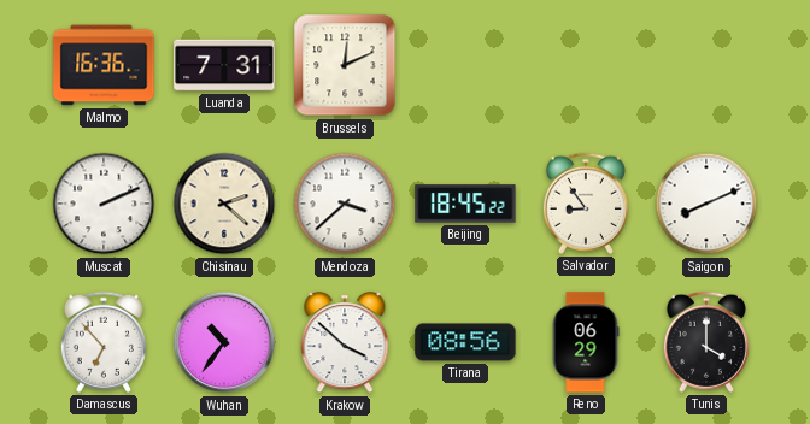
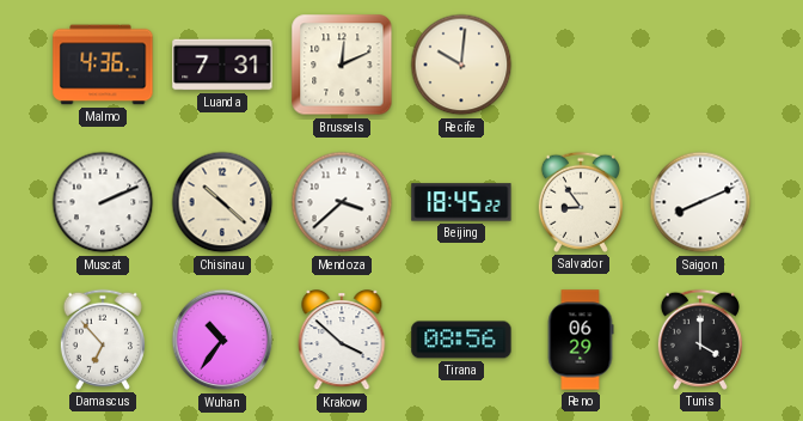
Malmo: 16:36 -> 4:36
Recife: none -> 10:01
Chisinau: 2:22 -> 10:22
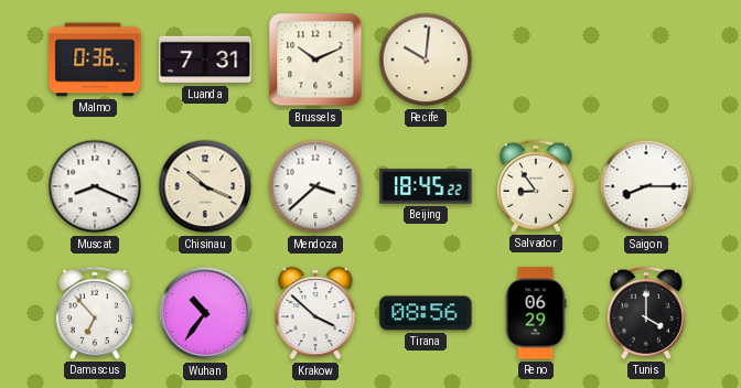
Malmo: 4:36 -> 0:36
Brussels: 12:11 -> 10:11
Muscat: 2:11 -> 8:19
Chisinau: 10:22 -> 10:19
Saigon: 8:11 -> 8:15
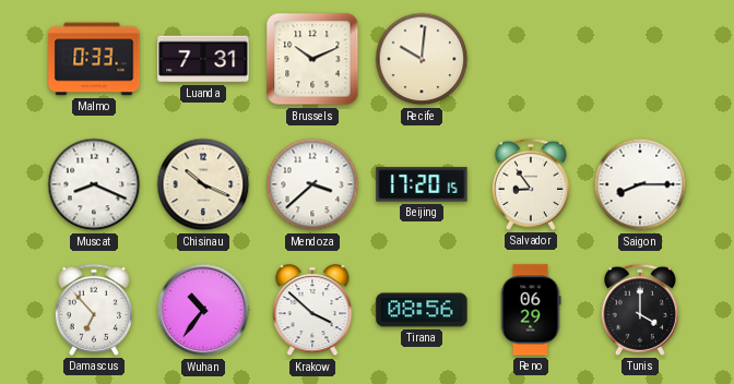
Malmo: 0:36 -> 0:33
Beijing: 18:45 -> 17:20
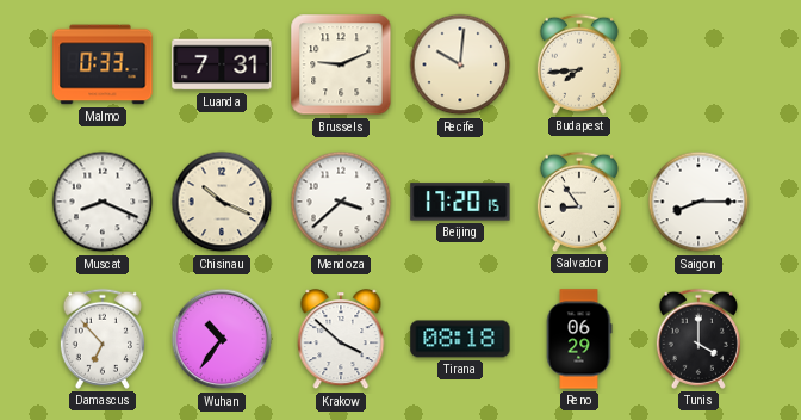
Brussels: 10:11 -> 9:11
Budapest: none -> 7:44
Tirana: 08:56 -> 08:18
